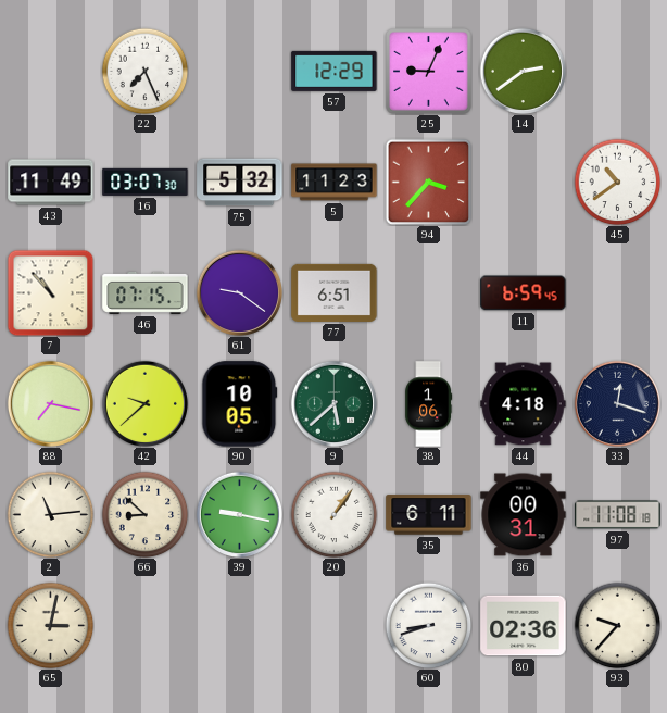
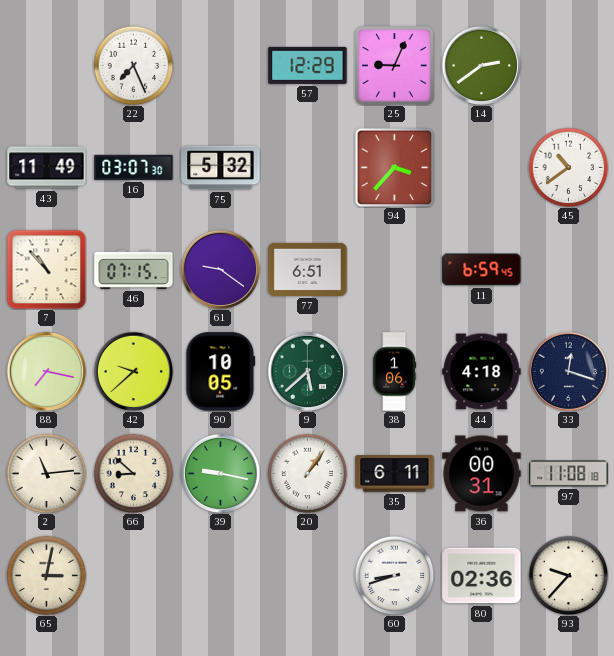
5: 11:23 -> none
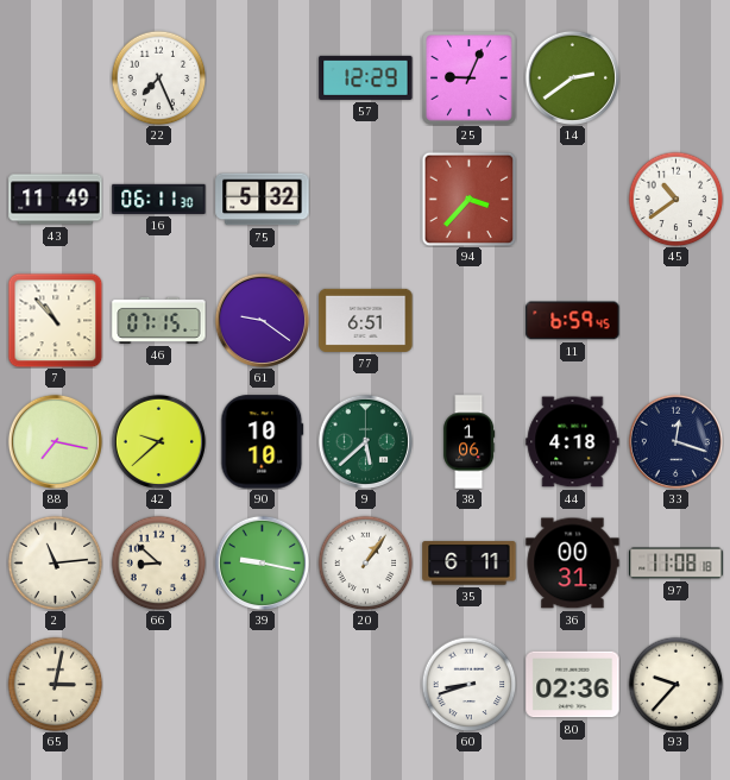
16: 03:07 -> 06:11
90: 10:05 -> 10:10
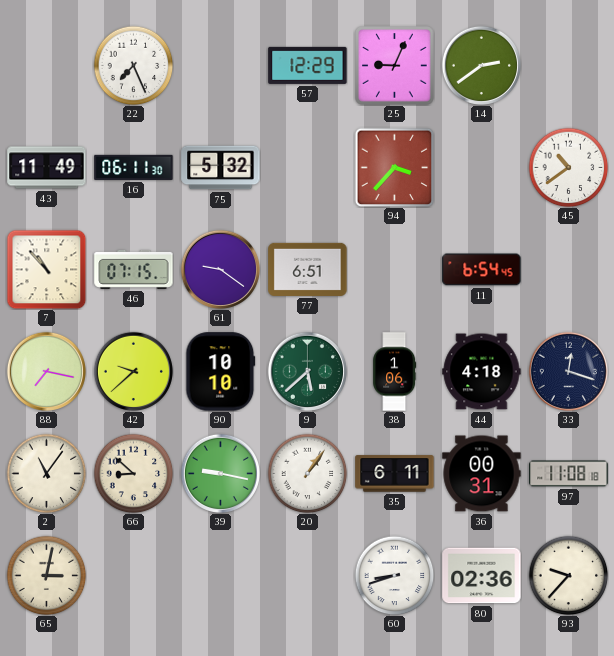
11: 6:59 -> 6:54
2: 11:14 -> 11:06
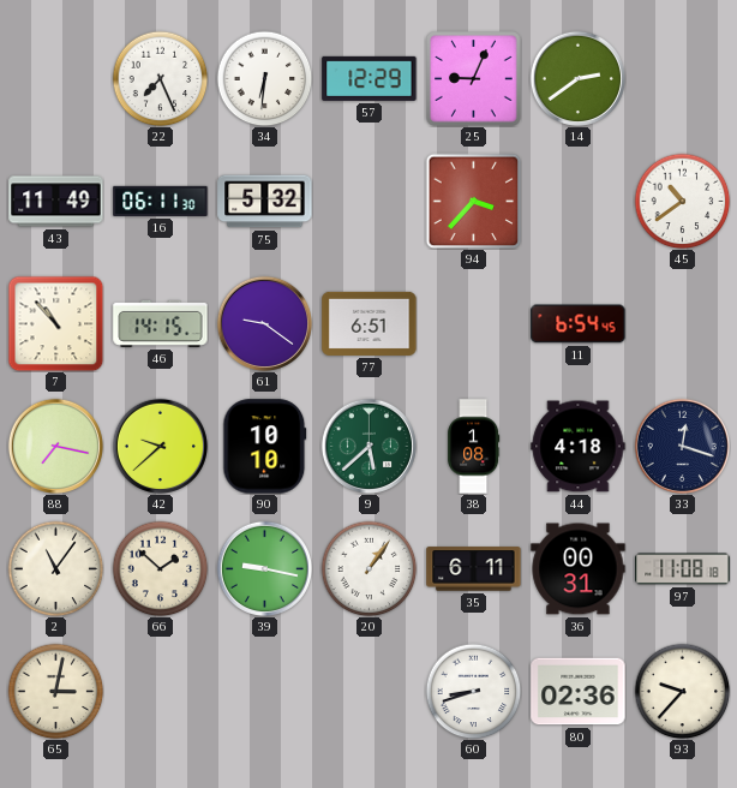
34: none -> 6:31
46: 07:15 -> 14:15
38: 1:06 -> 1:08
66: 8:52 -> 1:52
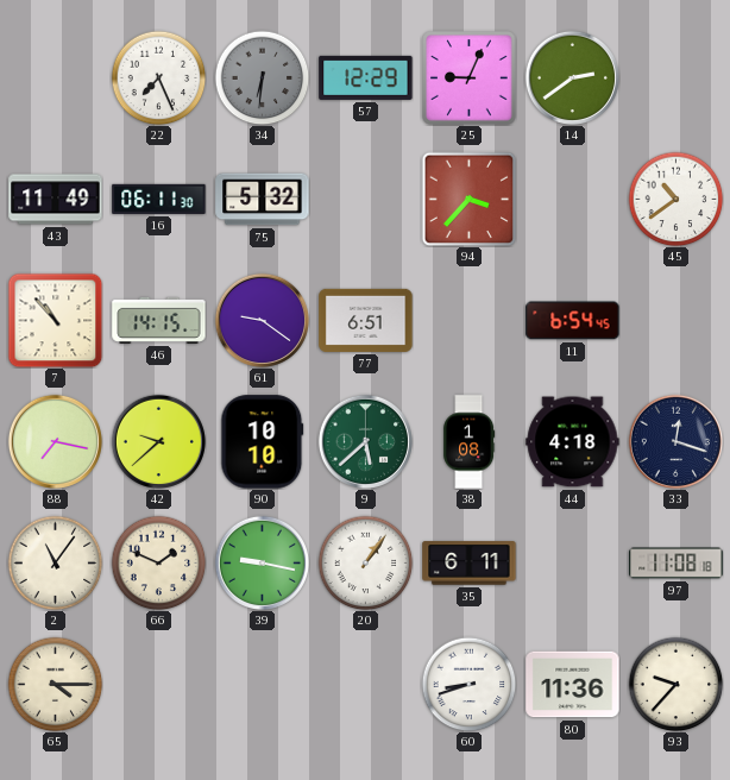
34 dial: white -> grey
66: 1:52 -> 1:49
36: 00:31 -> none
65: 3:02 -> 4:15
80: 02:36 -> 11:36
